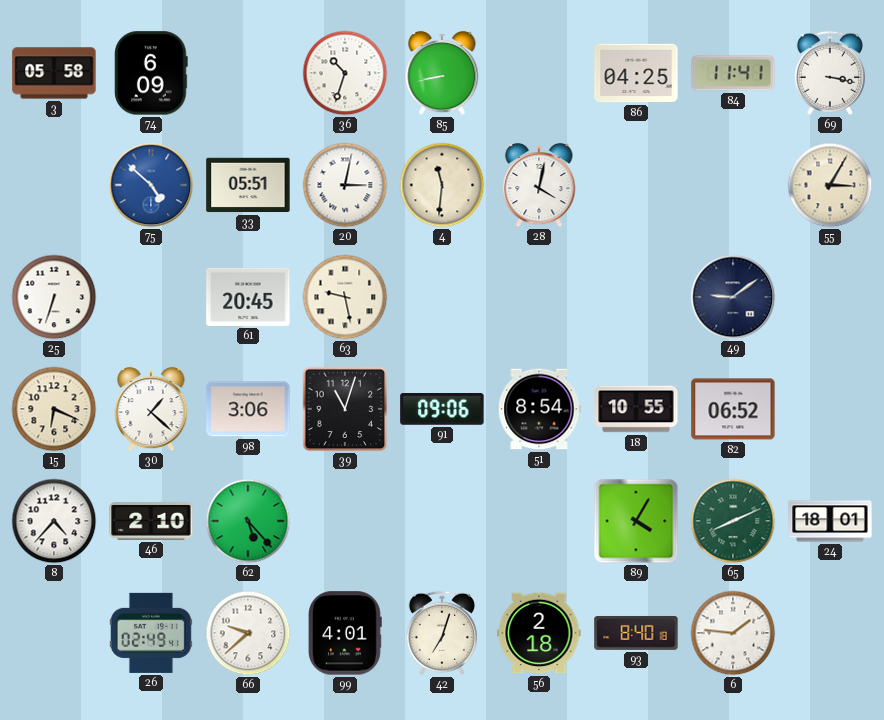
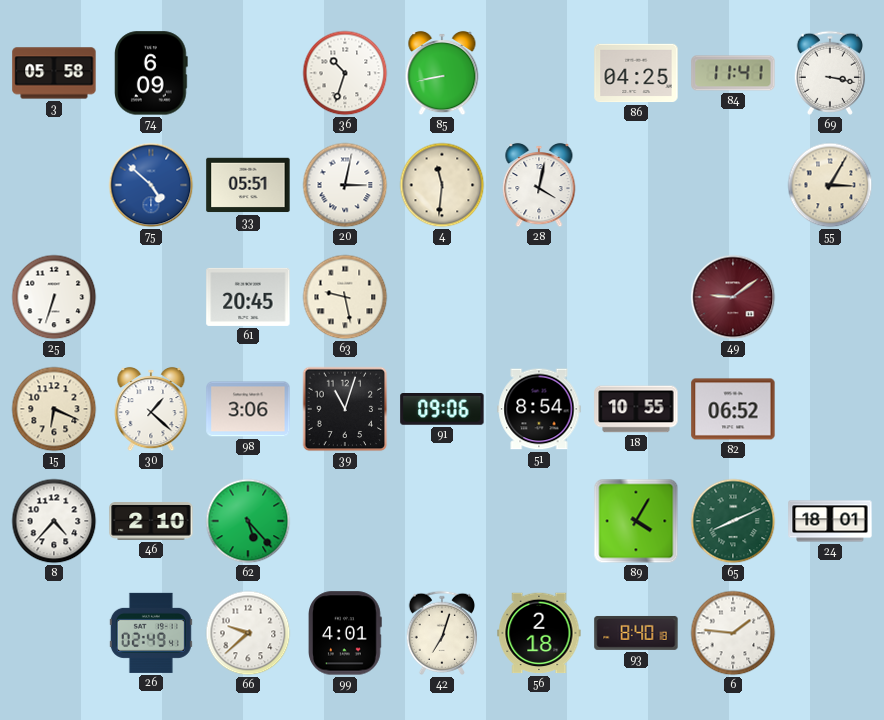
49 dial: navy -> burgundy
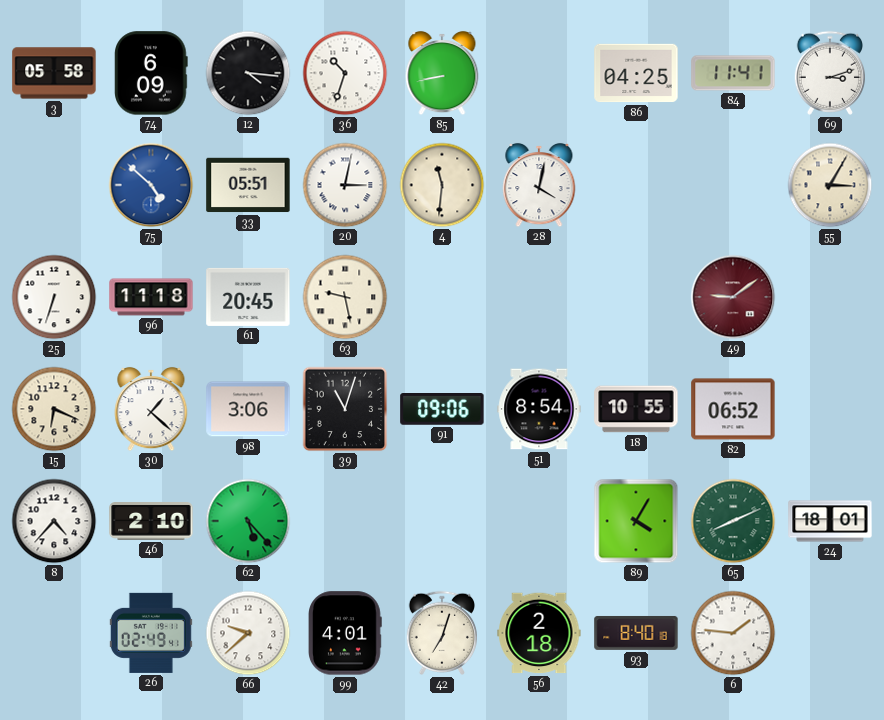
12: none -> 4:16
69: 3:17 -> 3:12
96: none -> 11:18
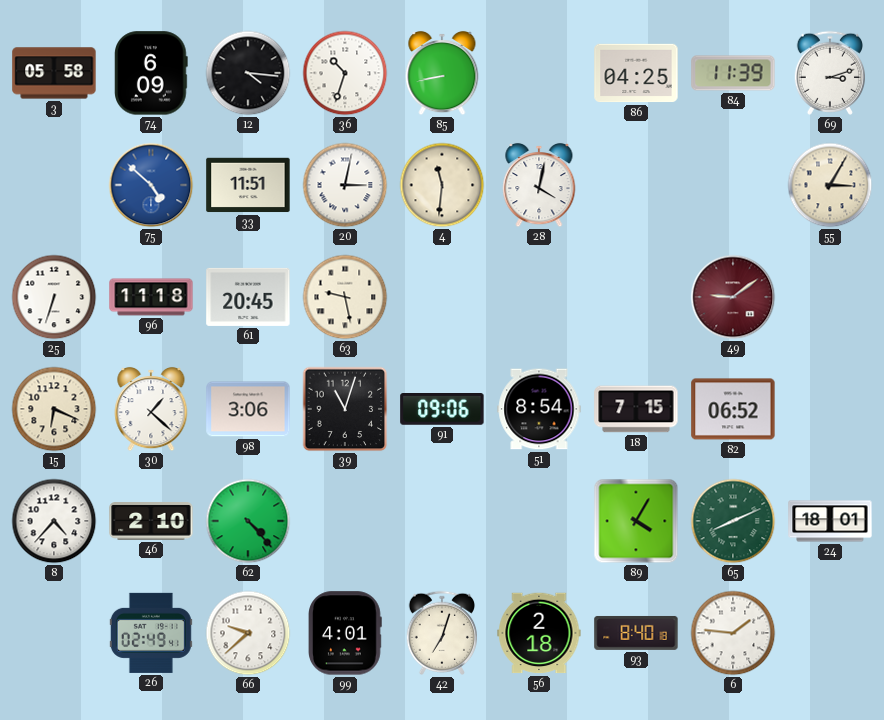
84: 11:41 -> 11:39
33: 05:51 -> 11:51
18: 10:55 -> 7:15
62: 5:23 -> 4:23
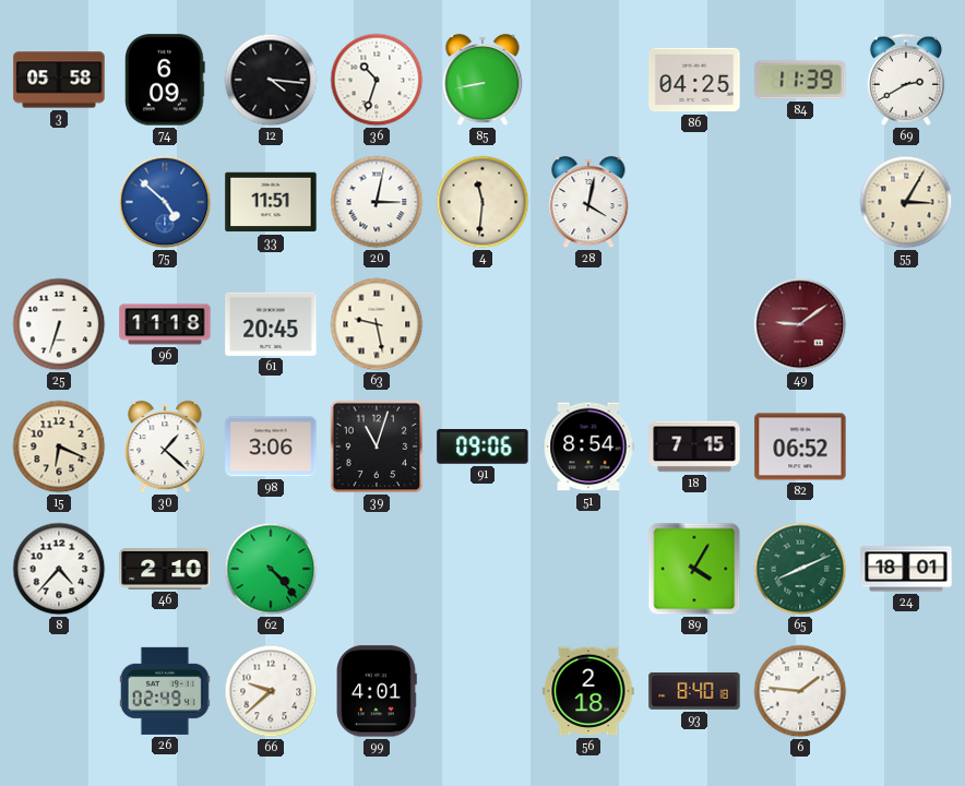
69: 3:12 -> 2:40
42: 7:03 -> none
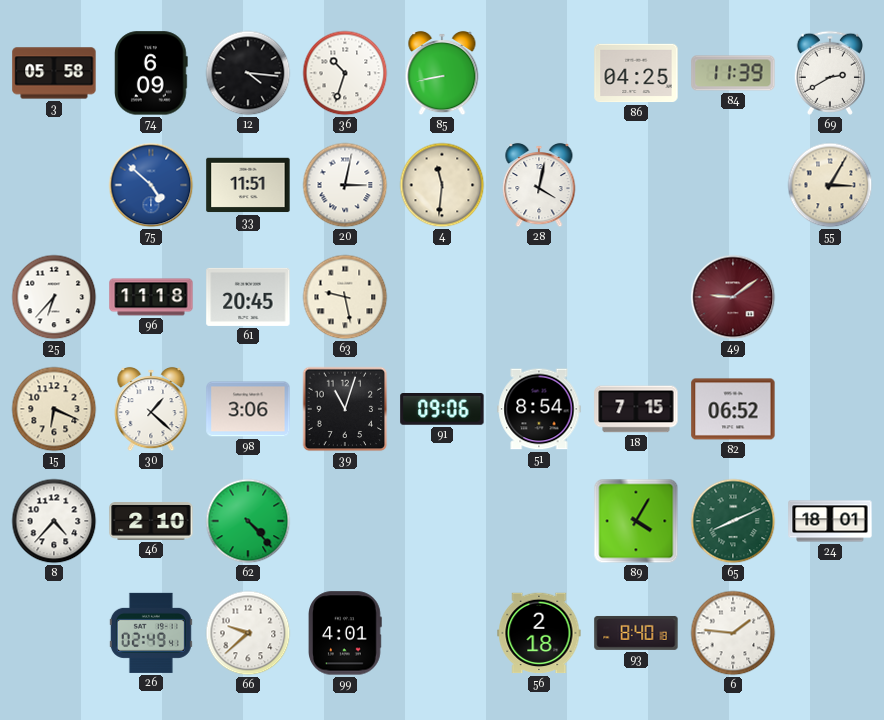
25: 6:33 -> 6:37
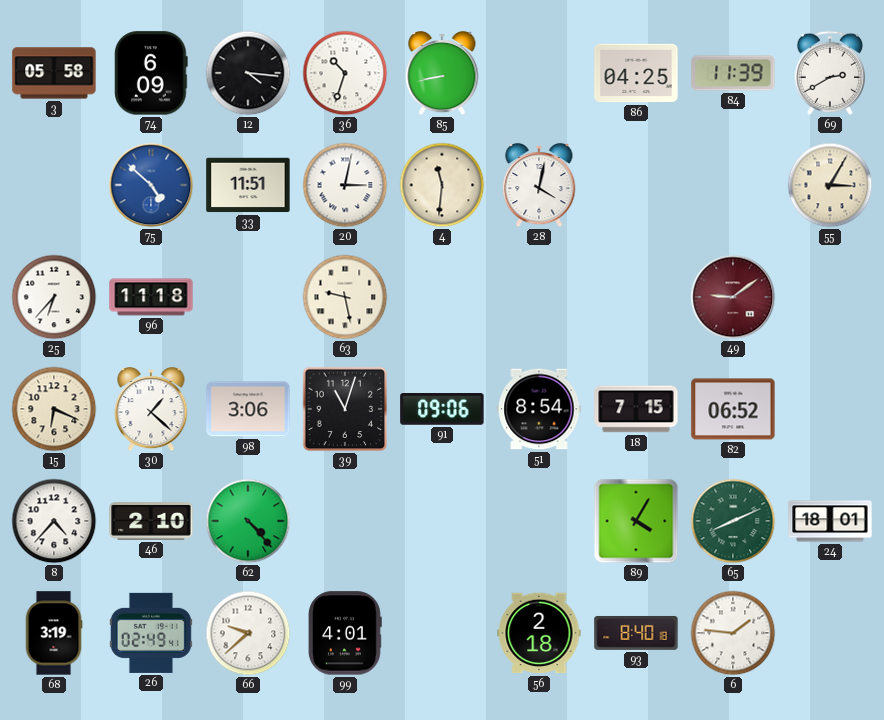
61: 20:45 -> none
68: none -> 3:19
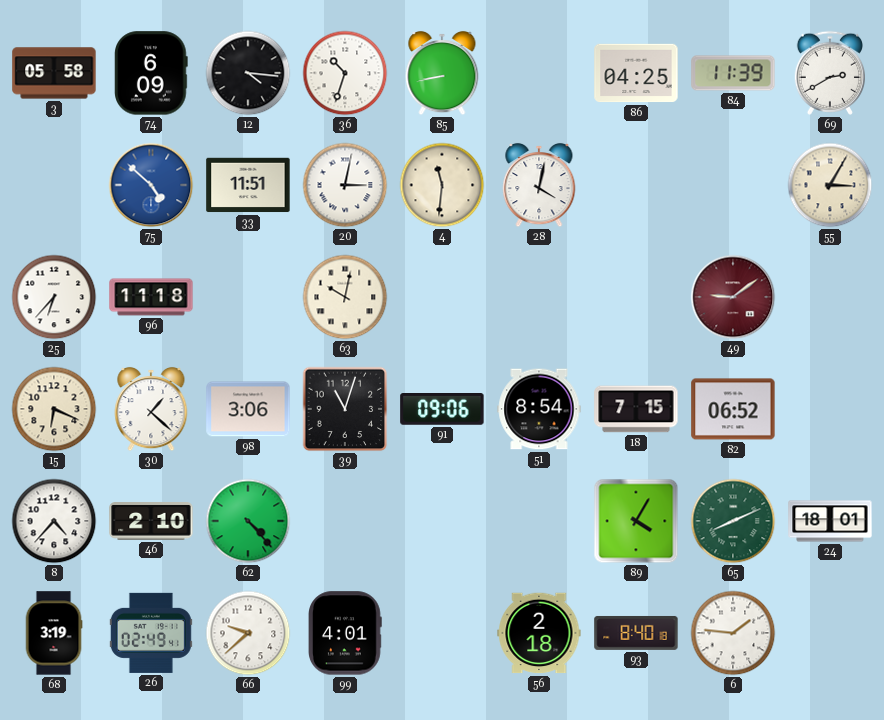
63: 9:28 -> 10:02
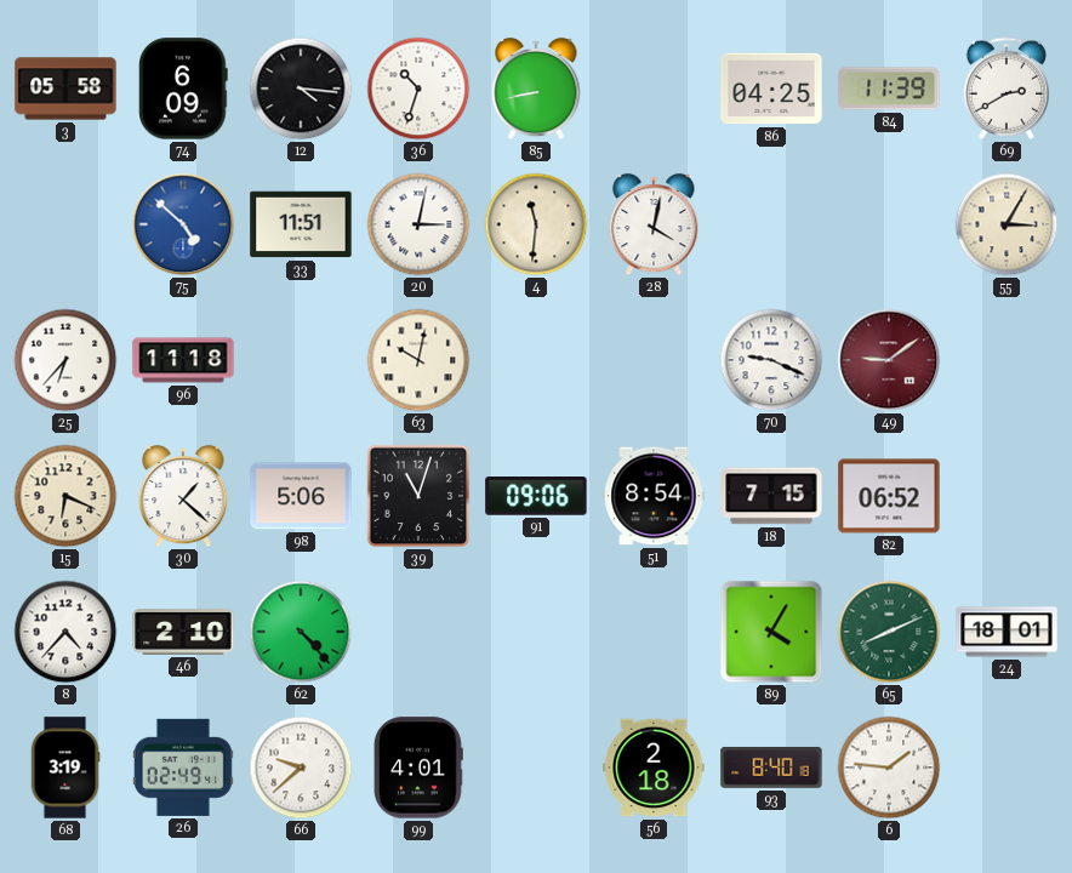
70: none -> 9:19
98: 3:06 -> 5:06
